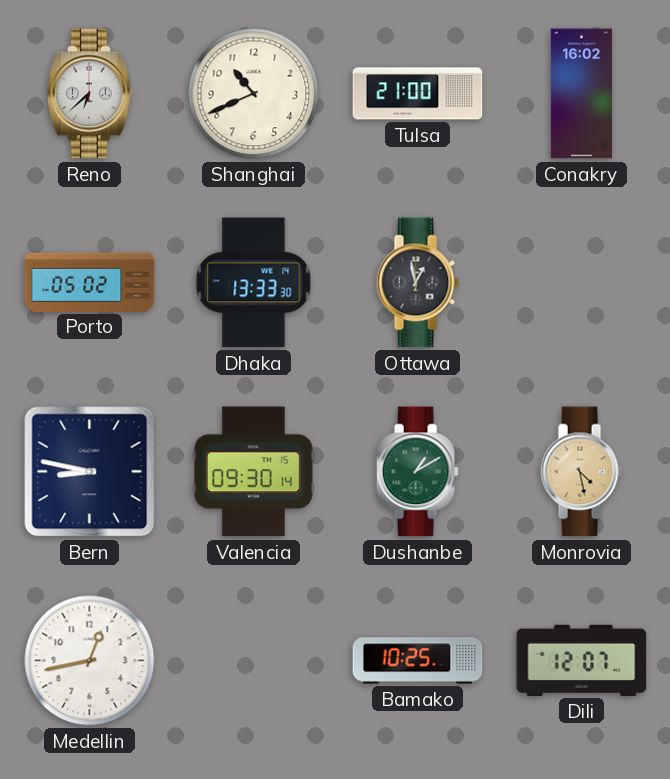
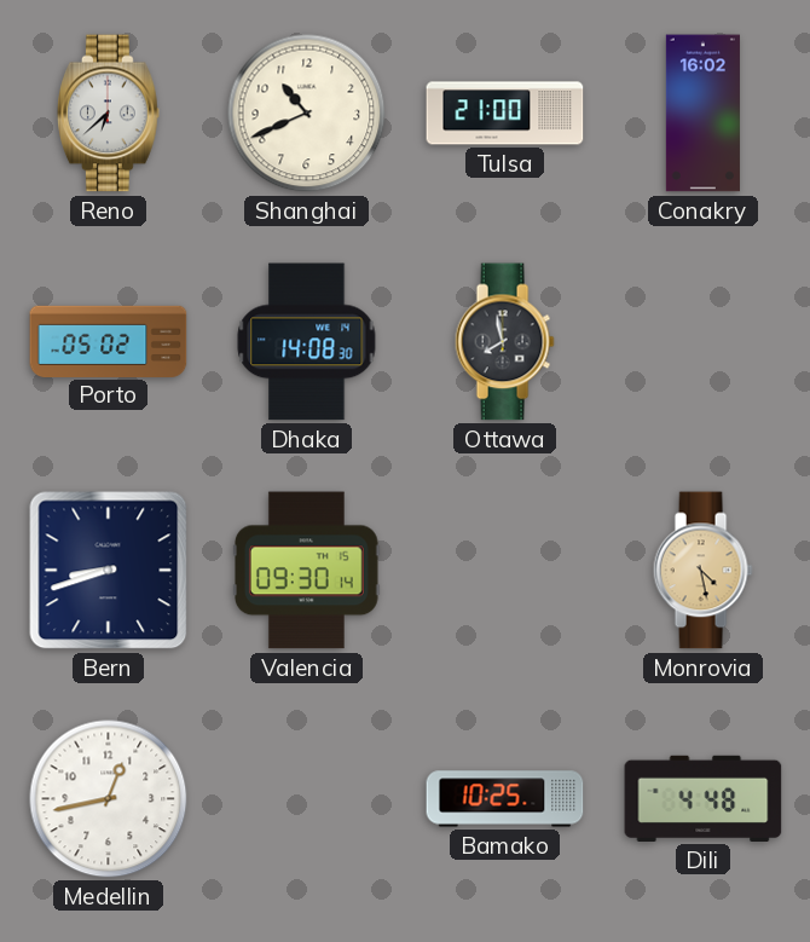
Dhaka: 13:33 -> 14:08
Ottawa: 12:58 -> 7:58
Bern: 8:47 -> 8:42
Dushanbe: 1:10 -> none
Dili: 12:07 -> 4:48
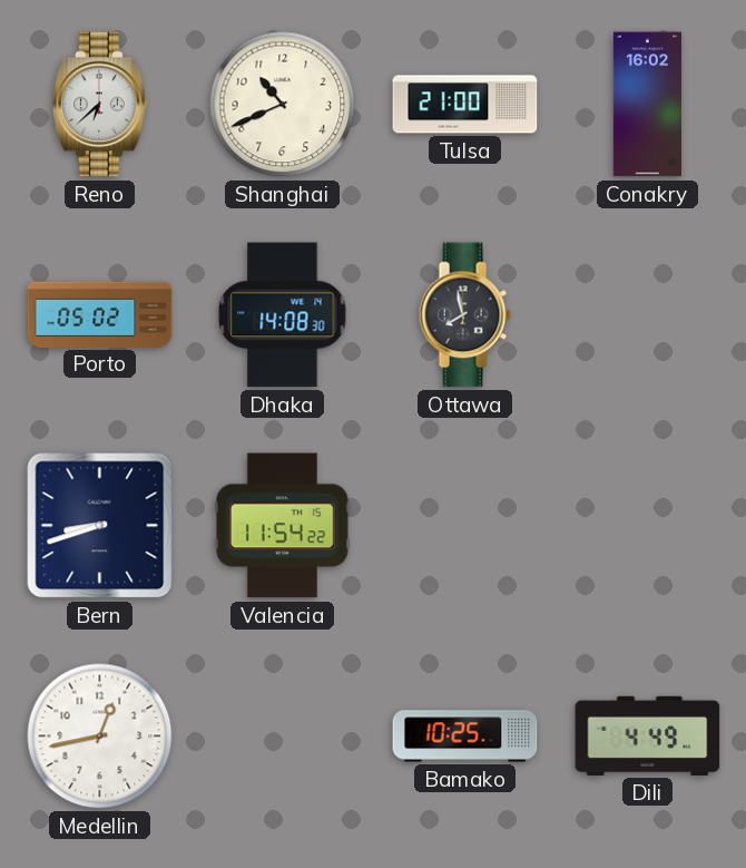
Valencia: 09:30 -> 11:54
Monrovia: 4:28 -> none
Dili: 4:48 -> 4:49
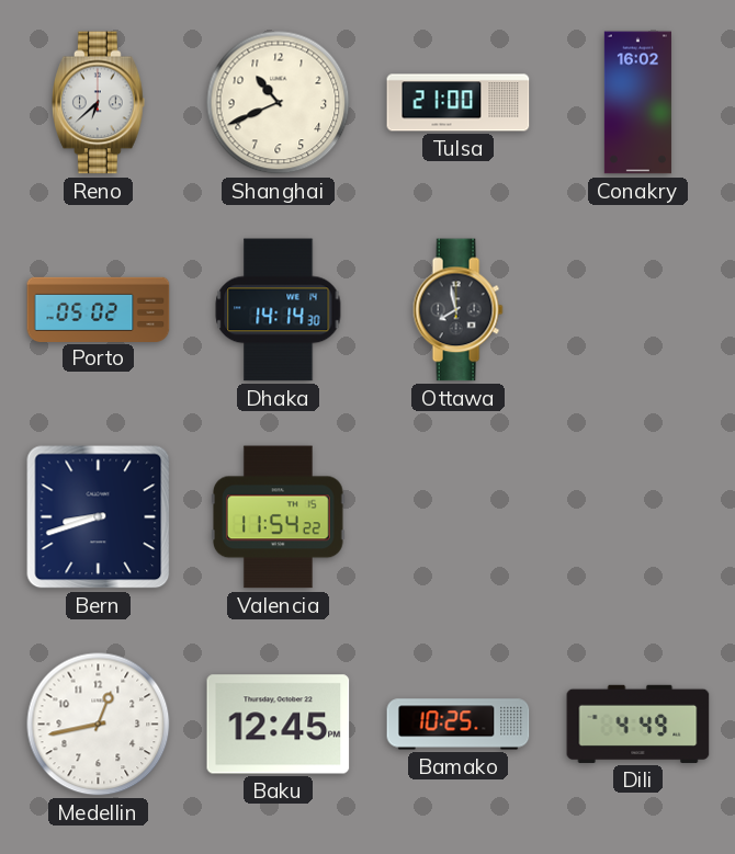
Dhaka: 14:08 -> 14:14
Baku: none -> 12:45
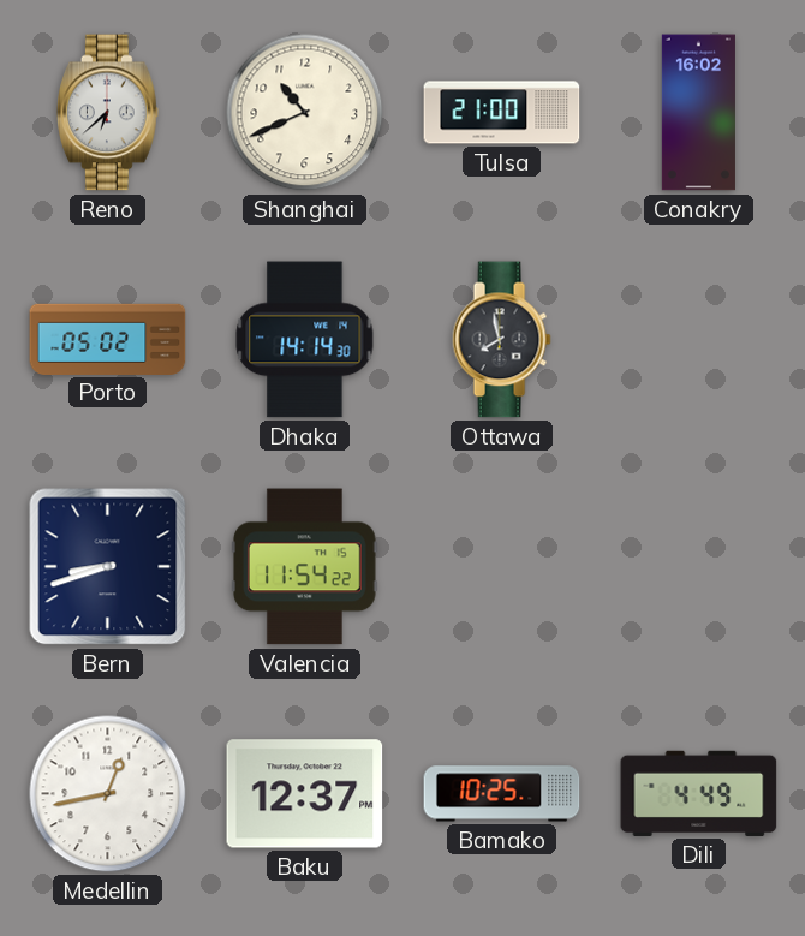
Baku: 12:45 -> 12:37
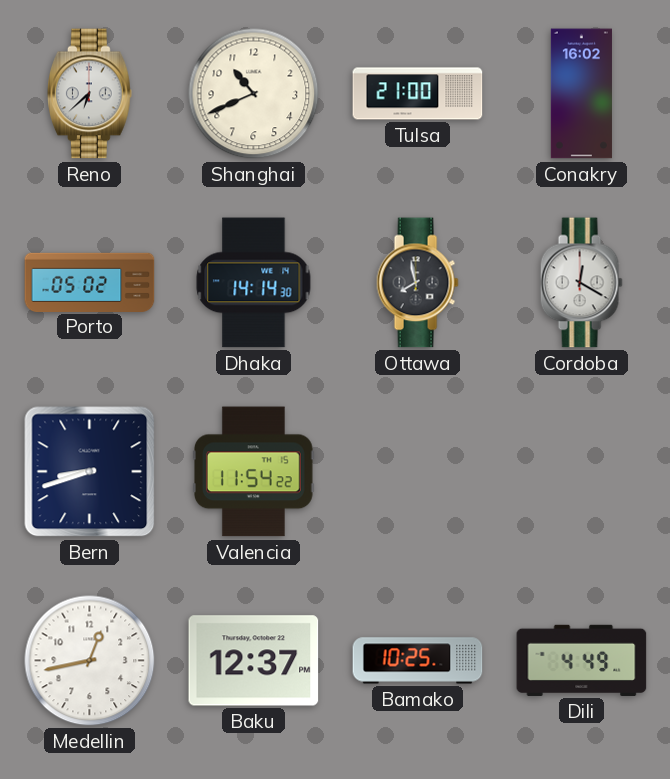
Cordoba: none -> 12:20
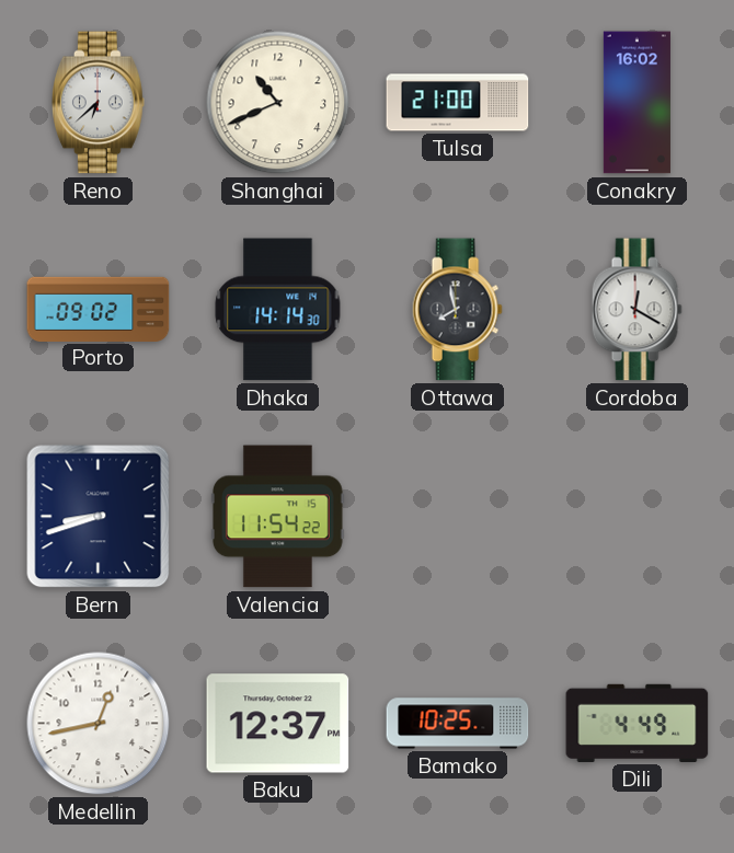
Porto: 05:02 -> 09:02
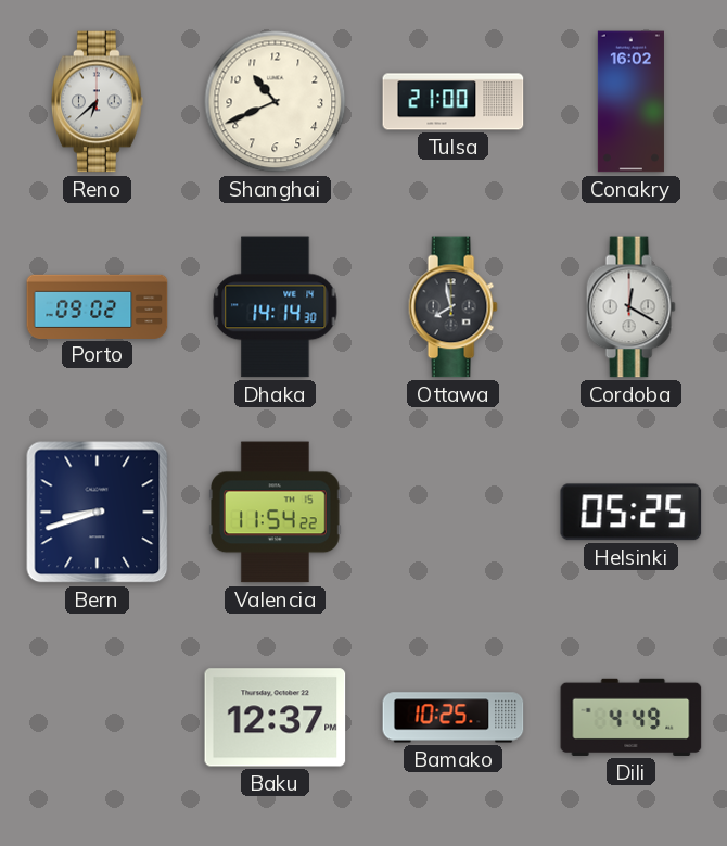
Helsinki: none -> 05:25
Medellin: 12:43 -> none
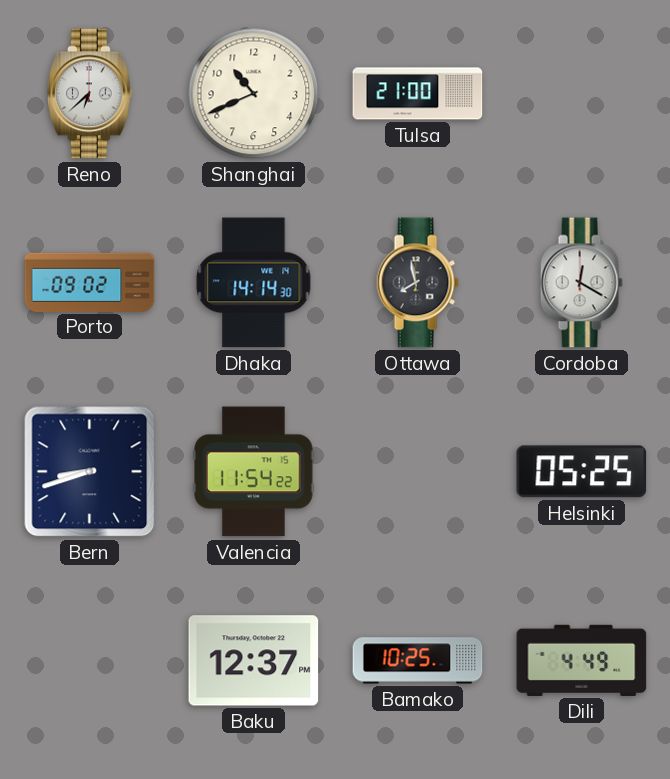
Conakry: 16:02 -> none
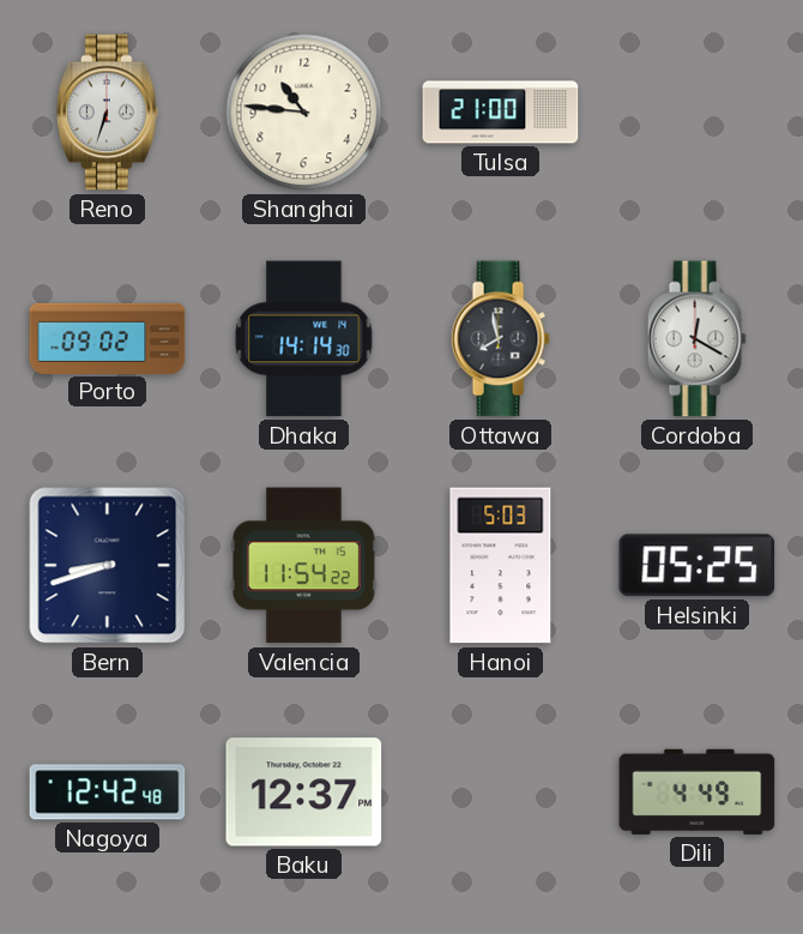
Reno: 6:38 -> 6:33
Shanghai: 10:41 -> 10:46
Hanoi: none -> 5:03
Nagoya: none -> 12:42
Bamako: 10:25 -> none
